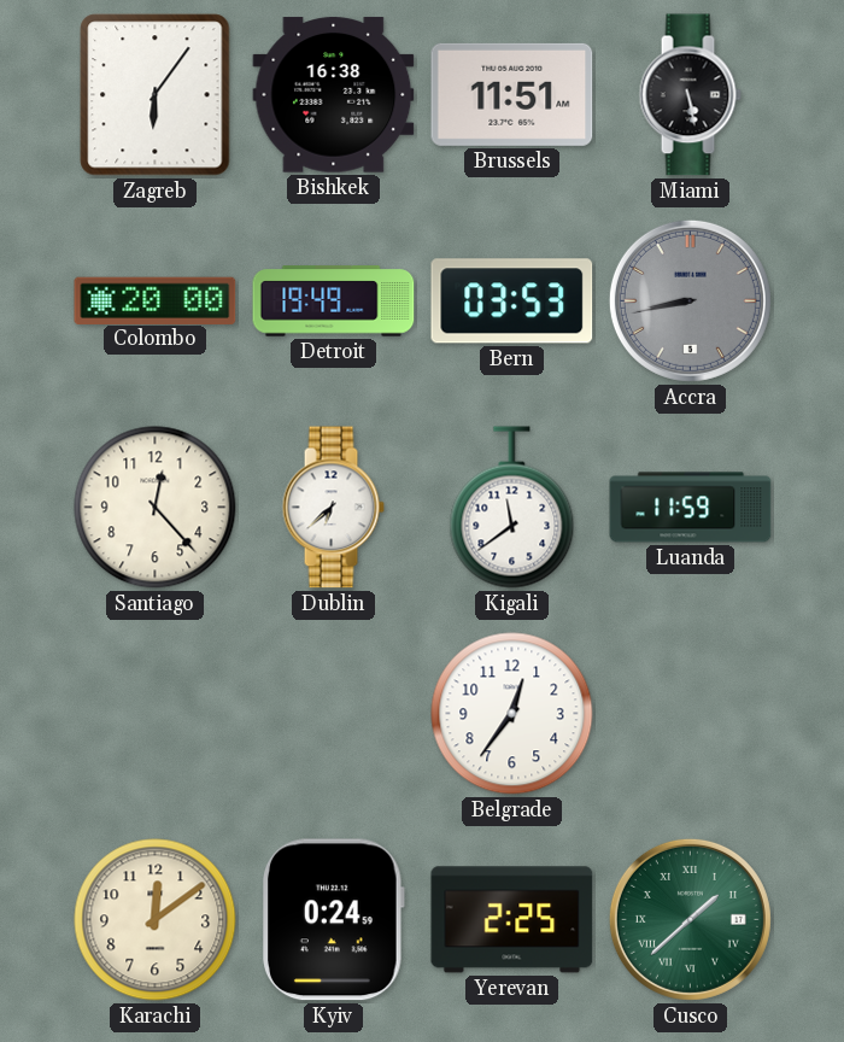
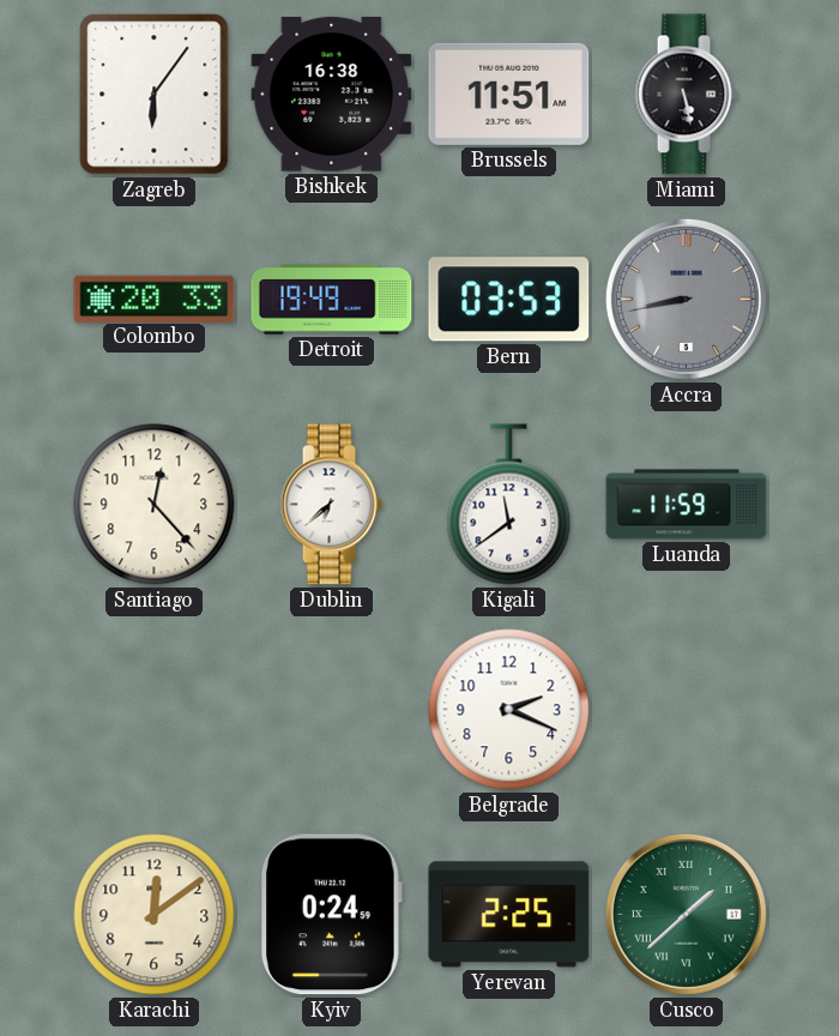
Colombo: 20:00 -> 20:33
Belgrade: 12:36 -> 2:19
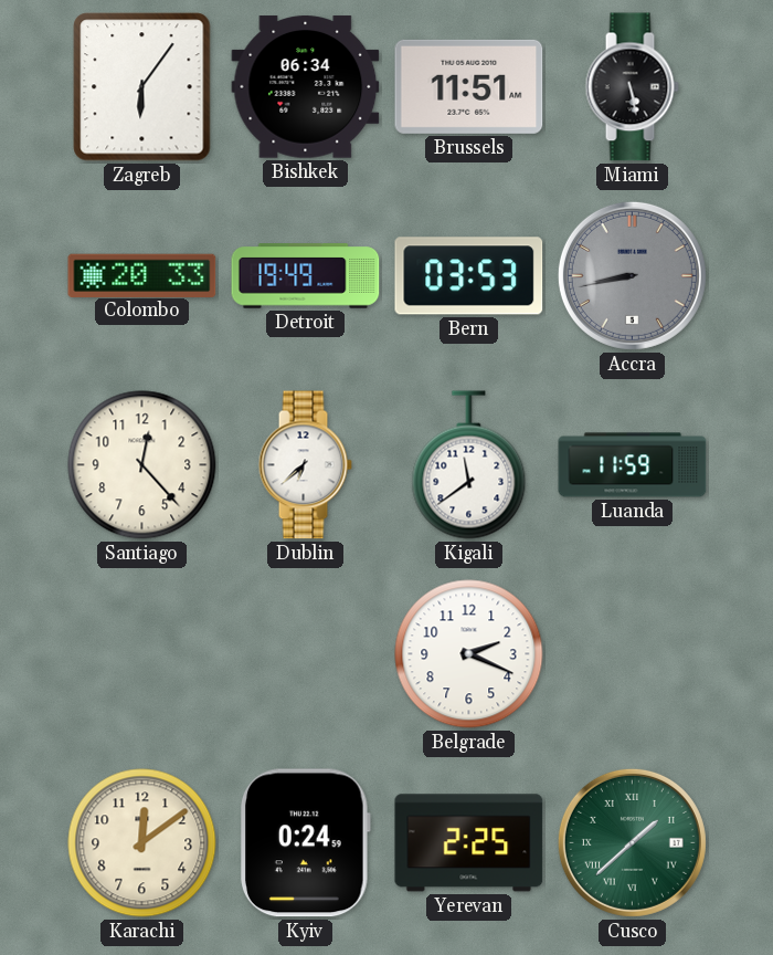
Bishkek: 16:38 -> 06:34
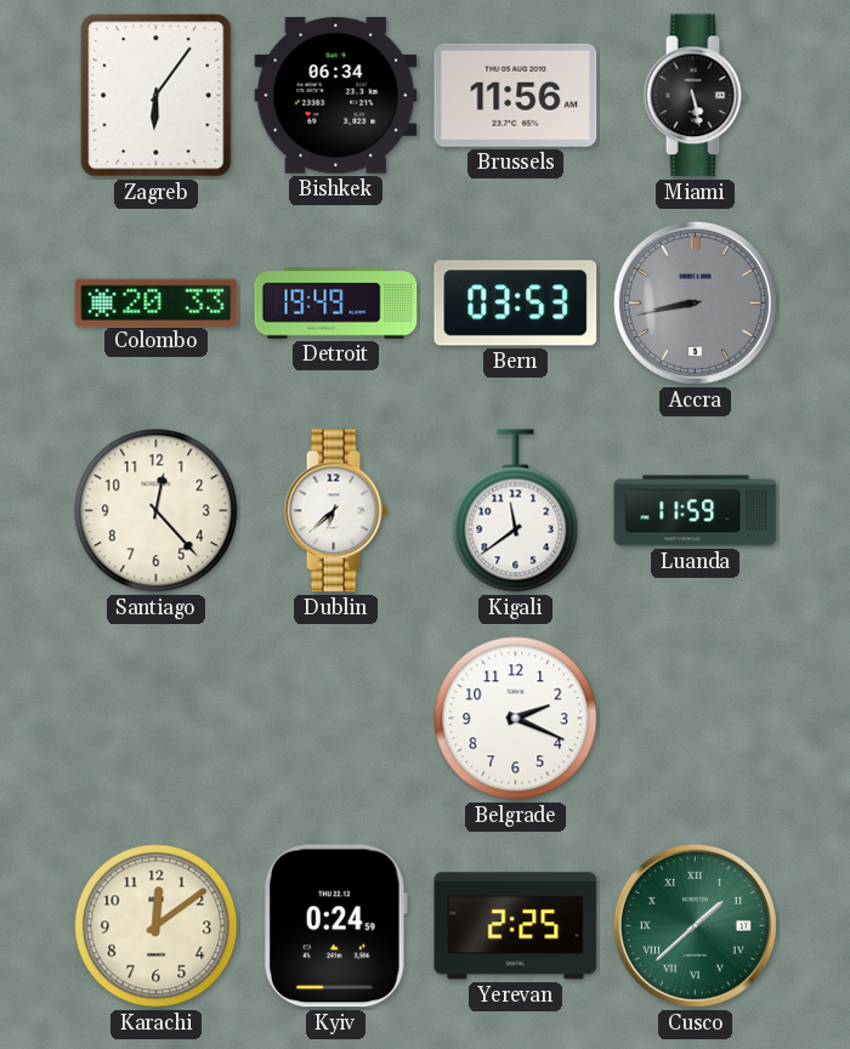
Brussels: 11:51 -> 11:56
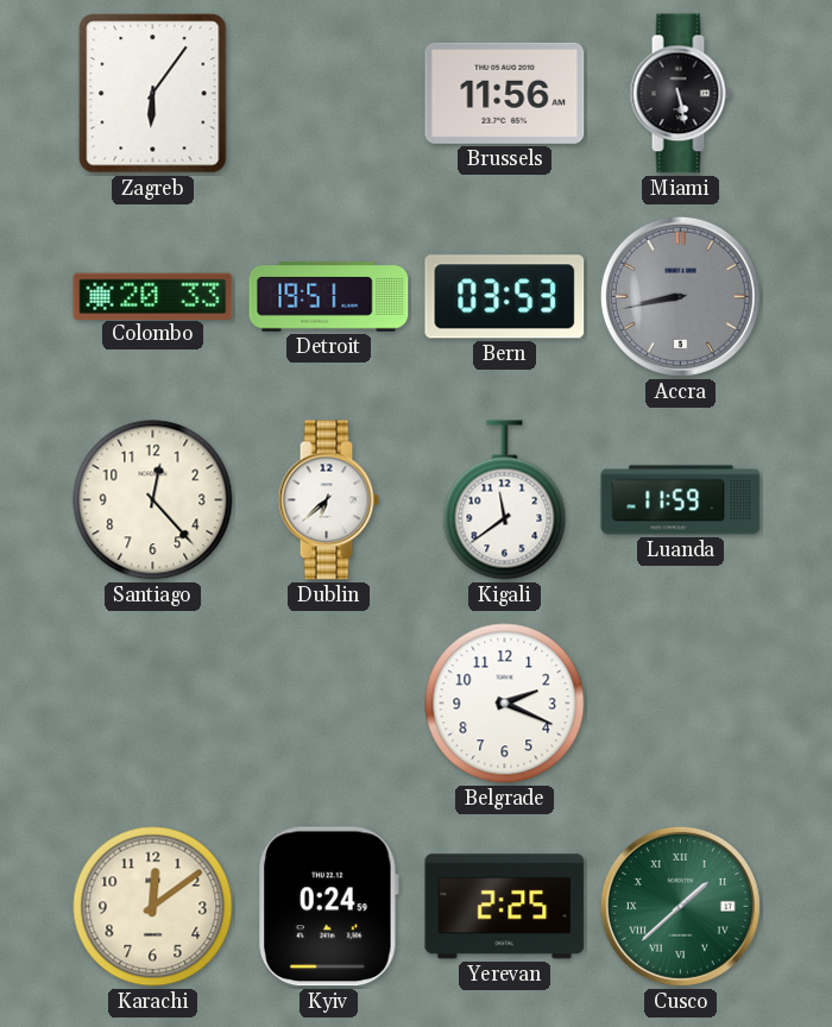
Bishkek: 06:34 -> none
Detroit: 19:49 -> 19:51
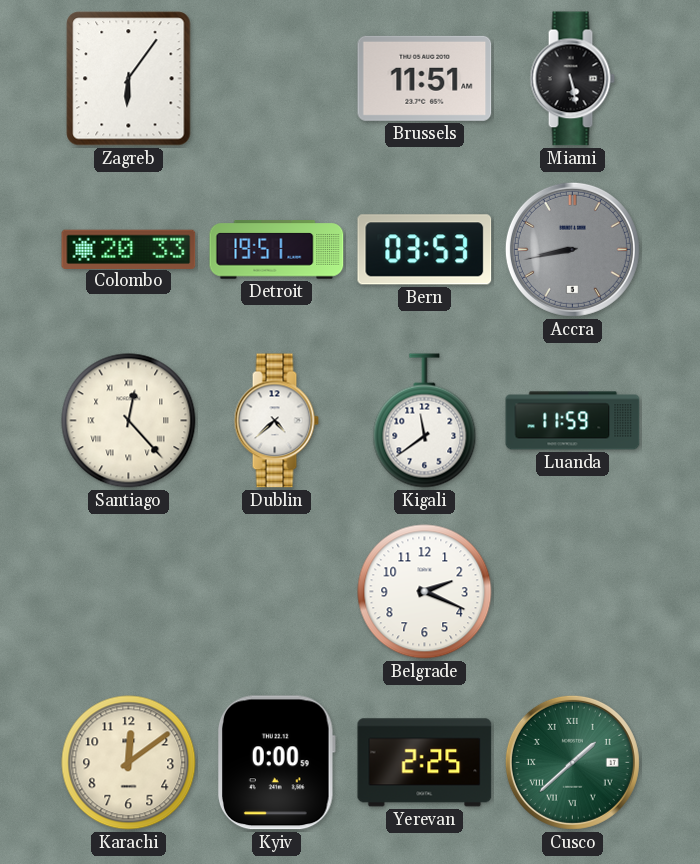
Brussels: 11:56 -> 11:51
Santiago numerals: Arabic -> Roman
Dublin: 6:38 -> 4:38
Kyiv: 0:24 -> 0:00
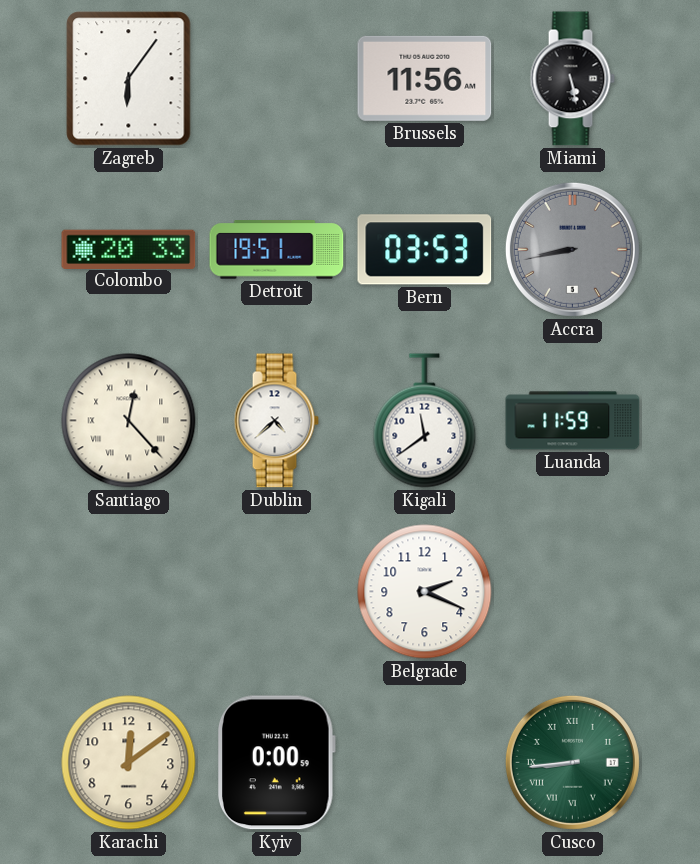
Brussels: 11:51 -> 11:56
Yerevan: 2:25 -> none
Cusco: 1:38 -> 8:44
